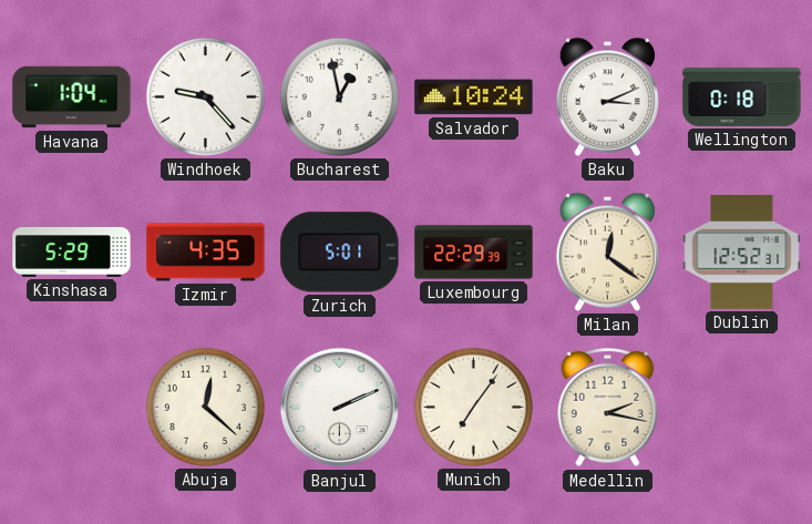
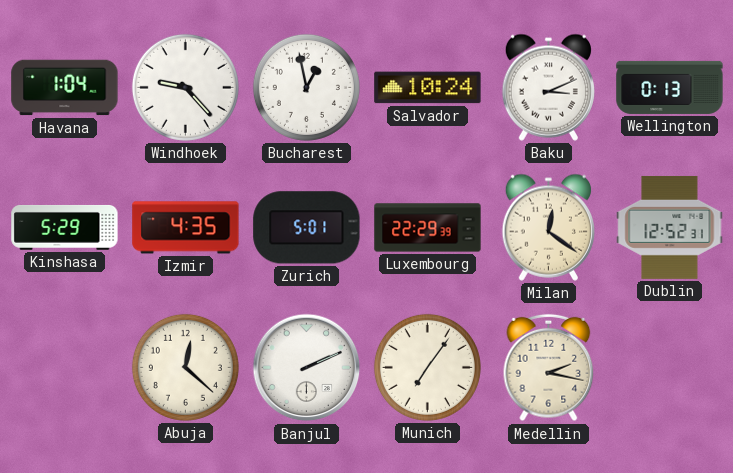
Wellington: 0:18 -> 0:13
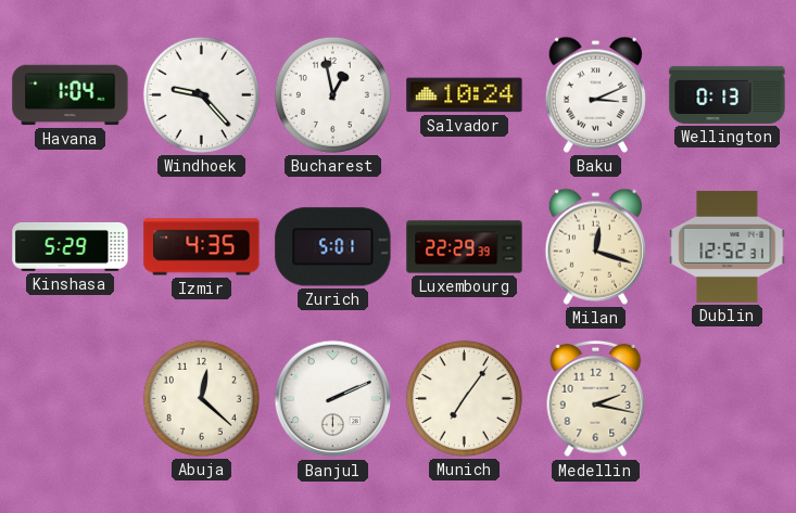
Milan: 12:21 -> 12:18
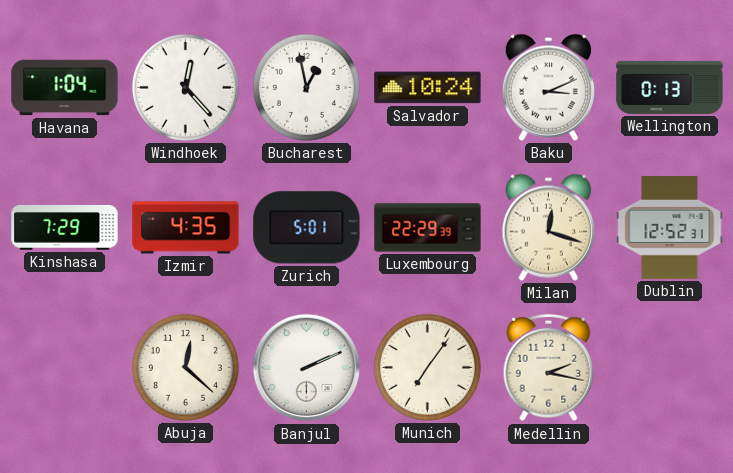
Windhoek: 9:23 -> 12:23
Kinshasa: 5:29 -> 7:29
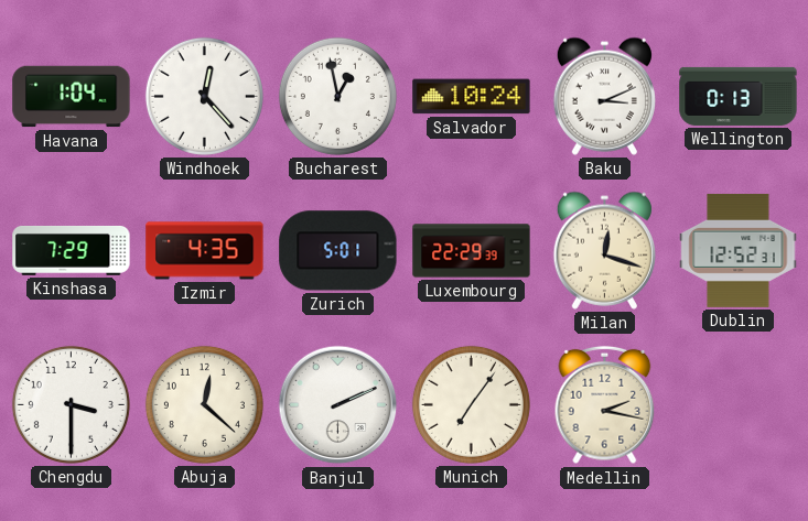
Chengdu: none -> 3:30
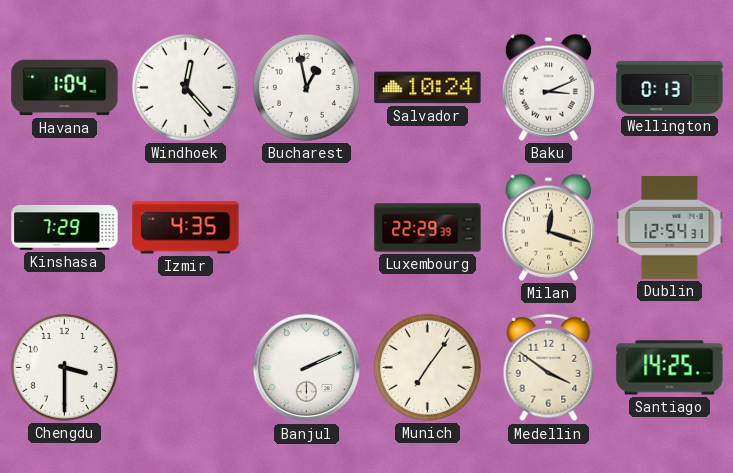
Zurich: 5:01 -> none
Dublin: 12:52 -> 12:54
Abuja: 12:22 -> none
Medellin: 2:17 -> 3:51
Santiago: none -> 14:25
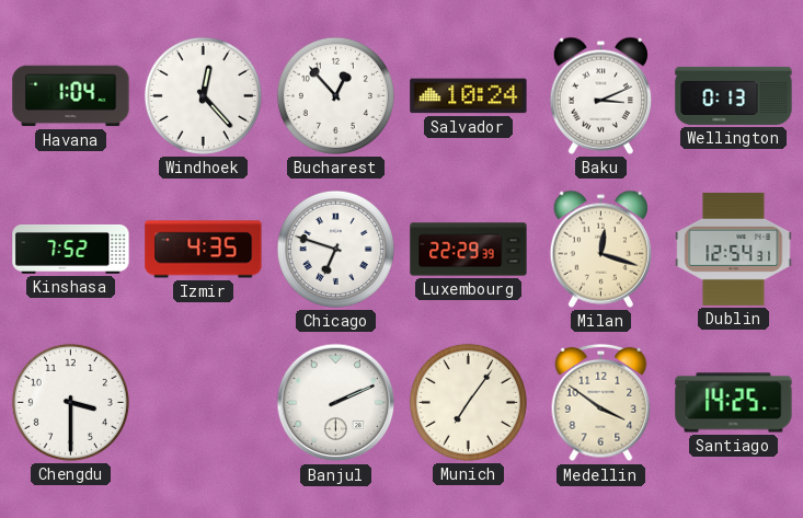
Bucharest: 12:58 -> 12:53
Kinshasa: 7:29 -> 7:52
Chicago: none -> 6:48
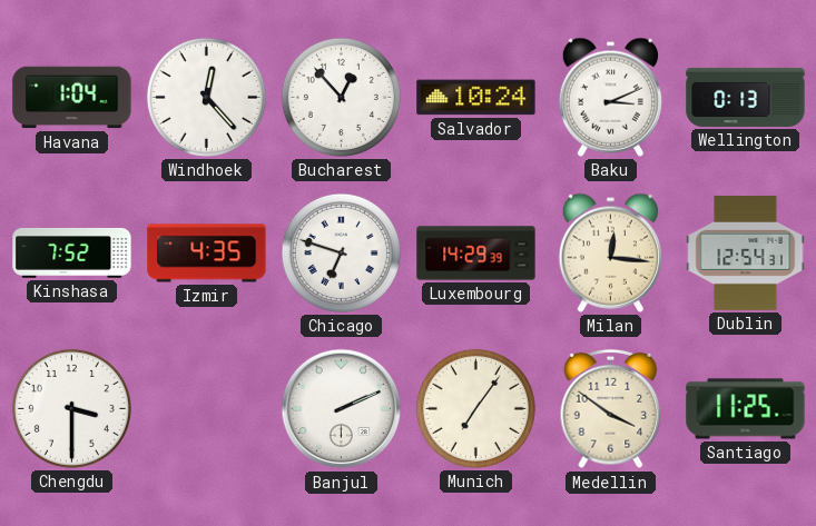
Luxembourg: 22:29 -> 14:29
Milan: 12:18 -> 12:16
Santiago: 14:25 -> 11:25
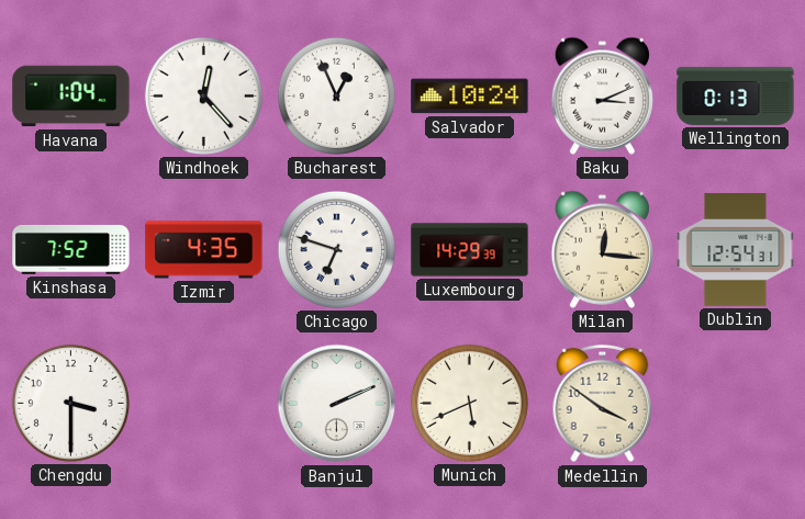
Bucharest: 12:53 -> 12:56
Munich: 7:06 -> 5:41
Santiago: 11:25 -> none
